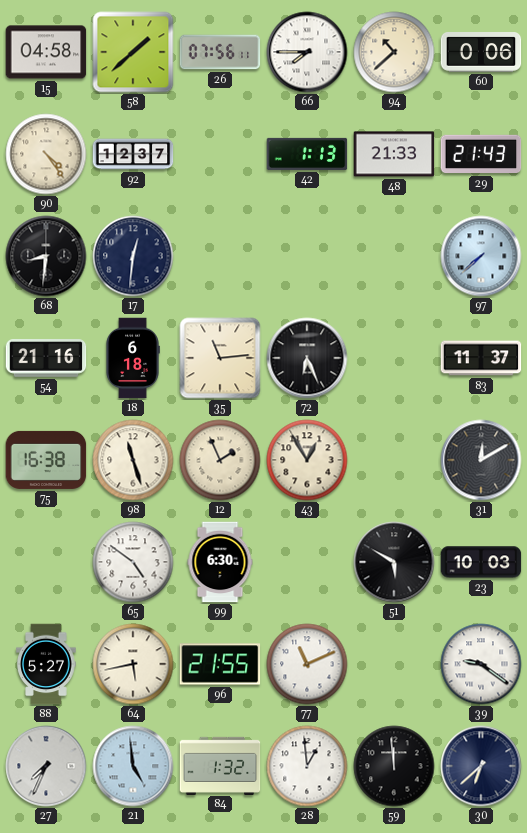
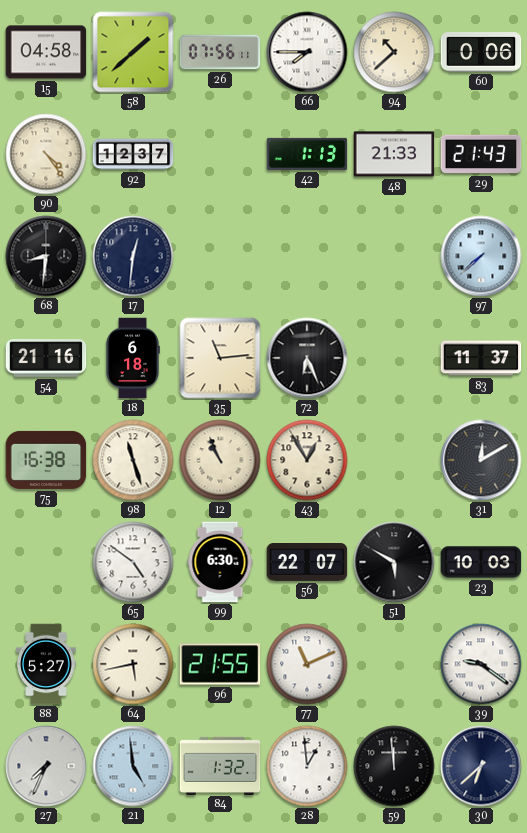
12: 1:56 -> 10:56
56: none -> 22:07
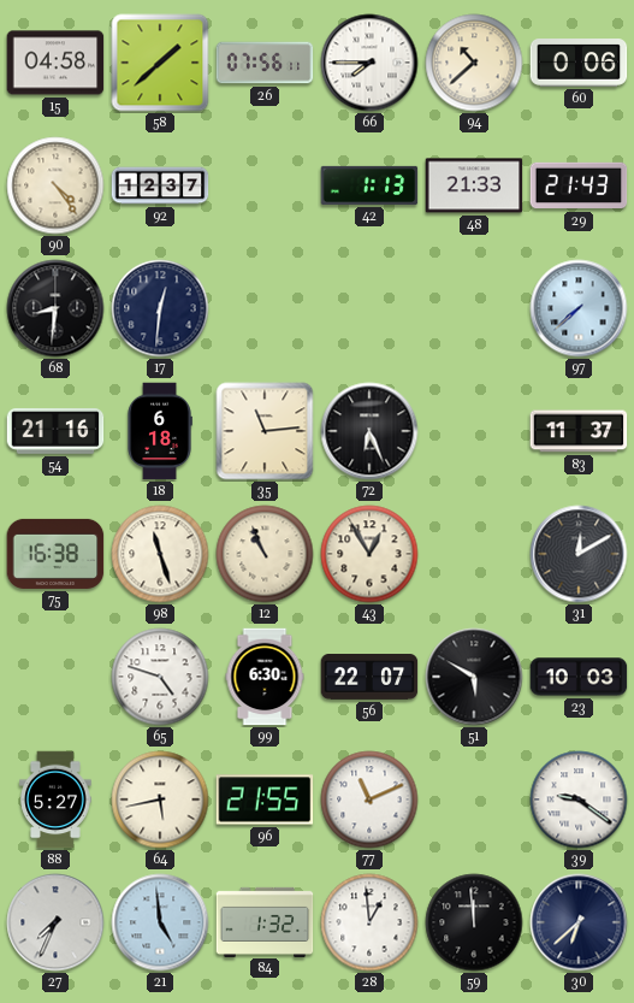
65: 4:51 -> 4:48
